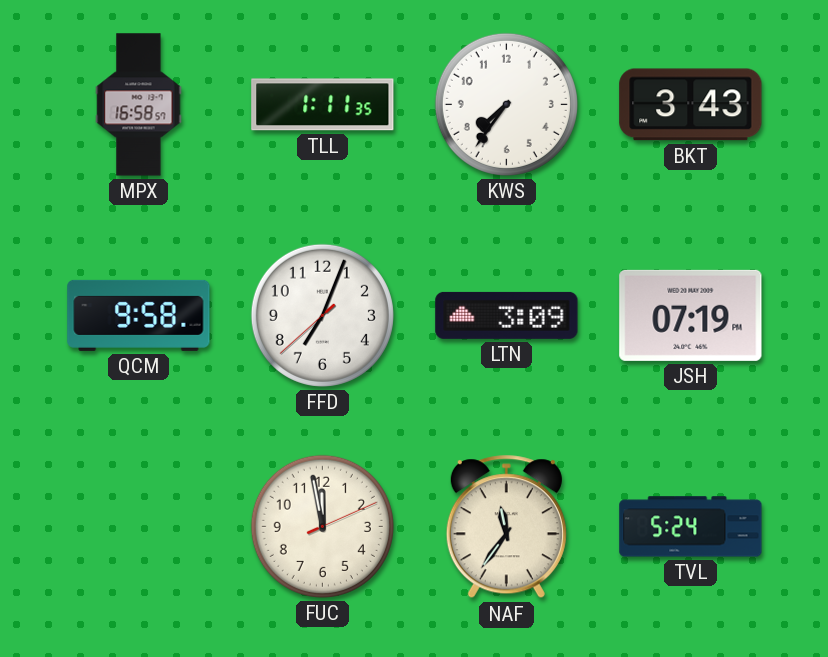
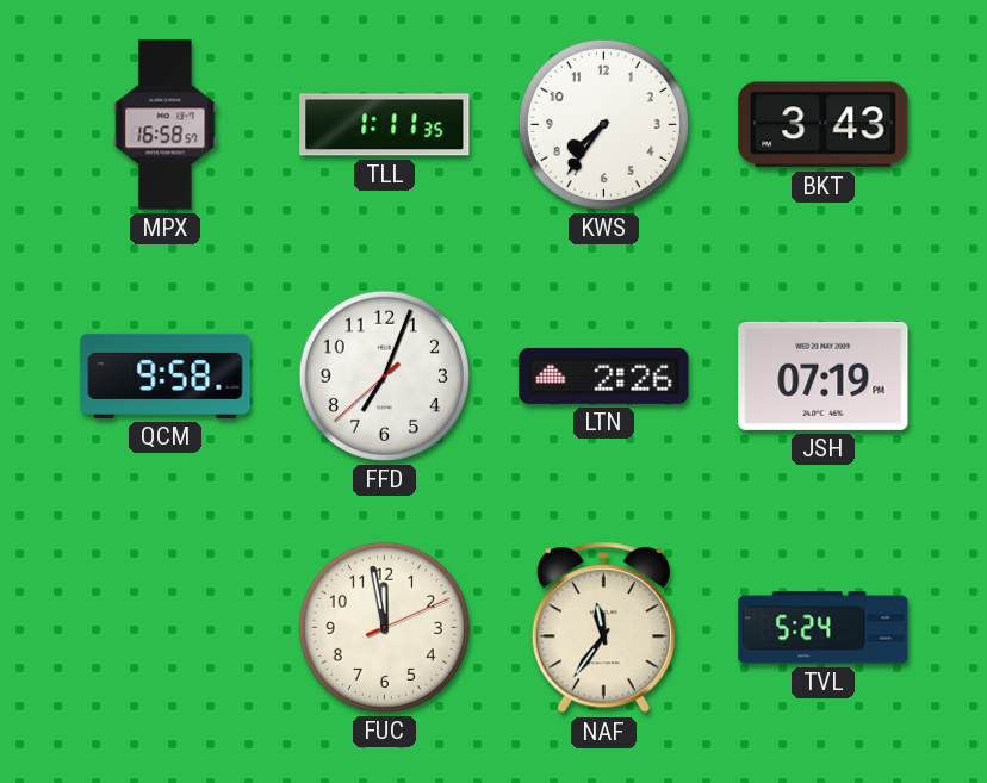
LTN: 3:09 -> 2:26
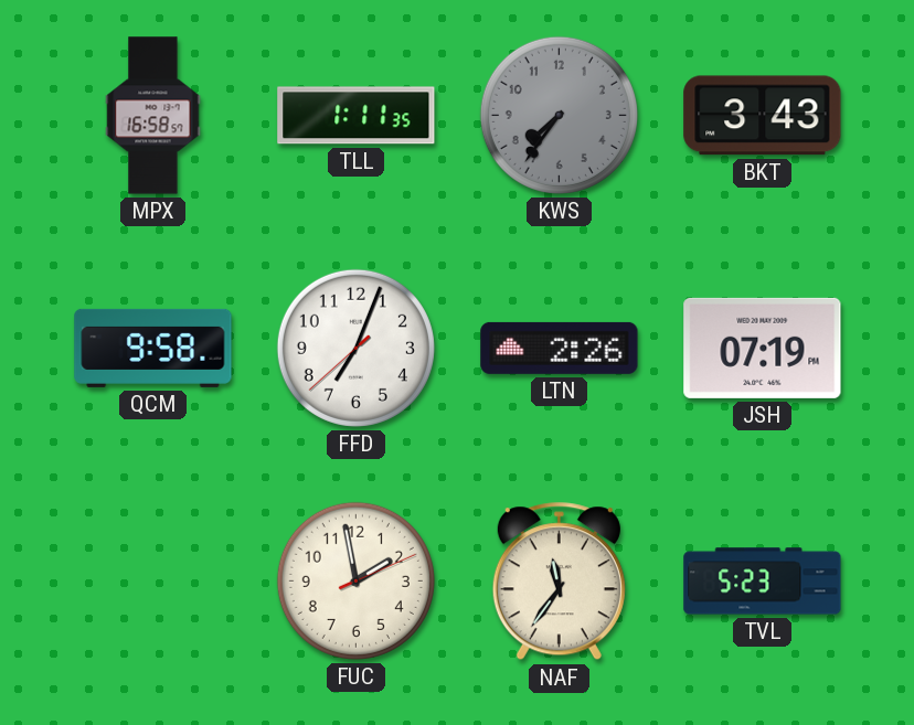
KWS dial: white -> grey
FUC: 11:58 -> 1:58
TVL: 5:24 -> 5:23
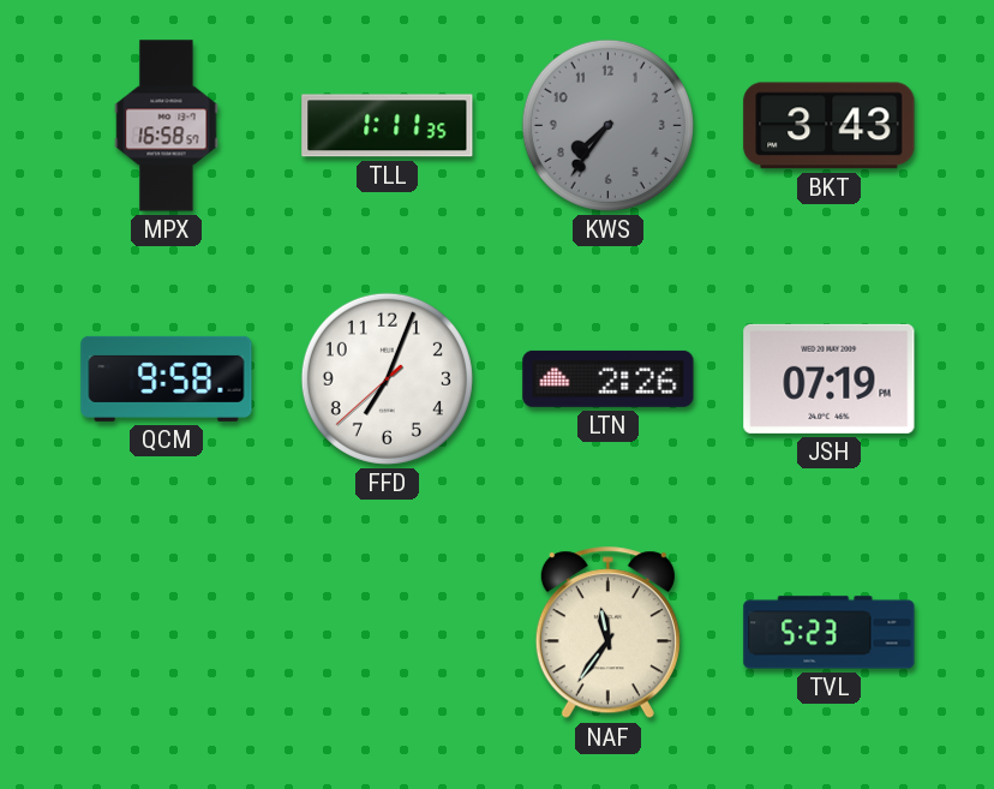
FUC: 1:58 -> none
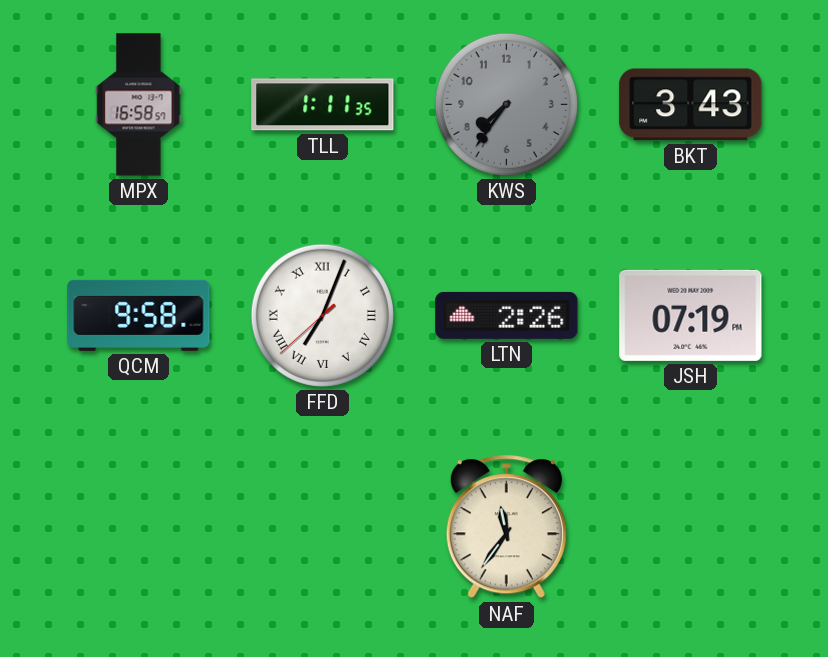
FFD numerals: Arabic -> Roman
TVL: 5:23 -> none
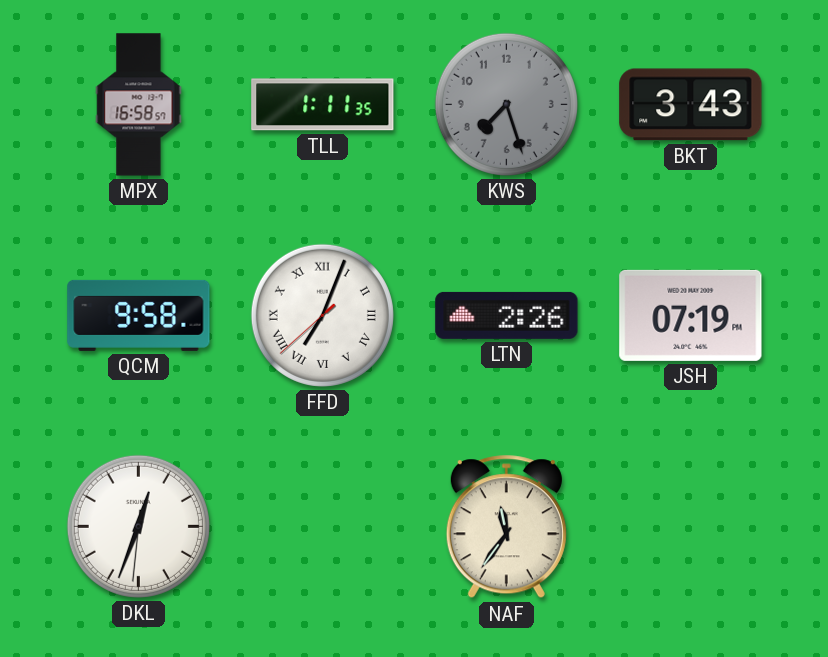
KWS: 7:36 -> 7:27
DKL: none -> 12:33
